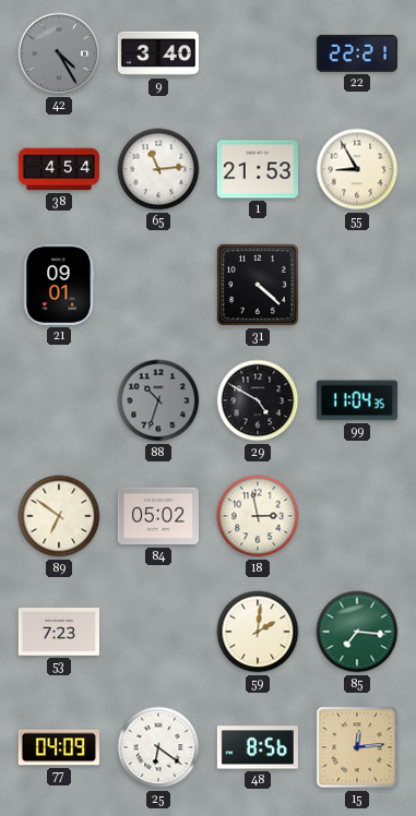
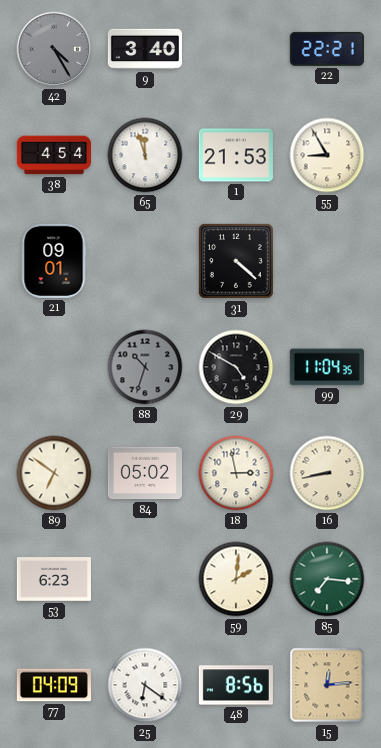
65: 11:14 -> 11:57
16: none -> 8:43
53: 7:23 -> 6:23
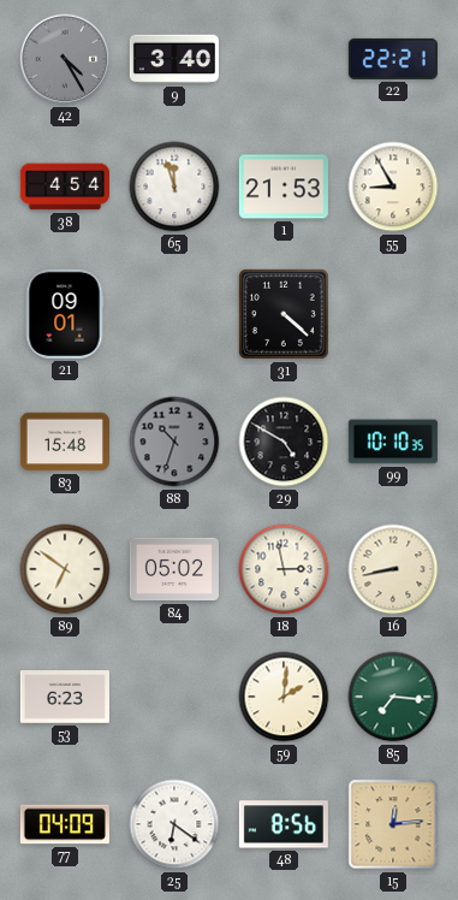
83: none -> 15:48
99: 11:04 -> 10:10
